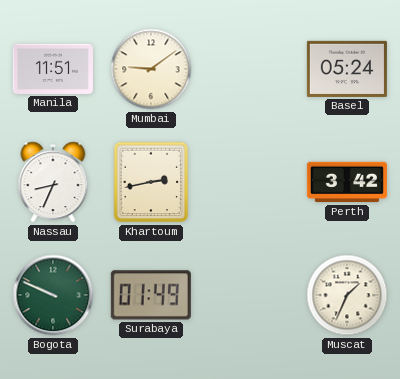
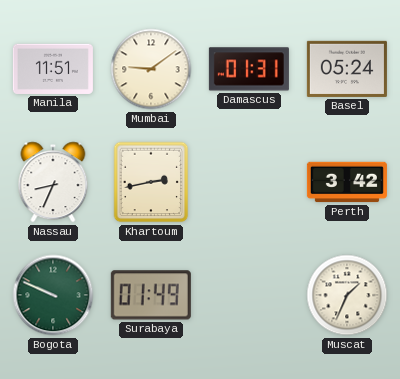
Damascus: none -> 01:31
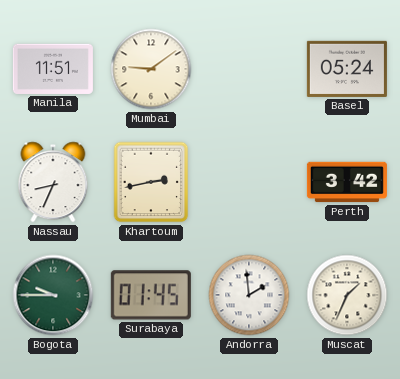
Damascus: 01:31 -> none
Bogota: 9:49 -> 9:45
Surabaya: 01:49 -> 01:45
Andorra: none -> 1:59
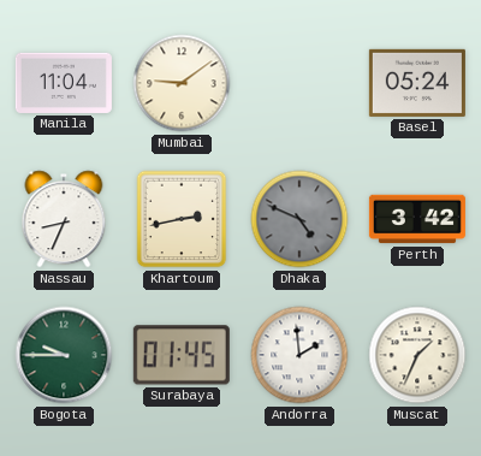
Manila: 11:51 -> 11:04
Dhaka: none -> 4:49
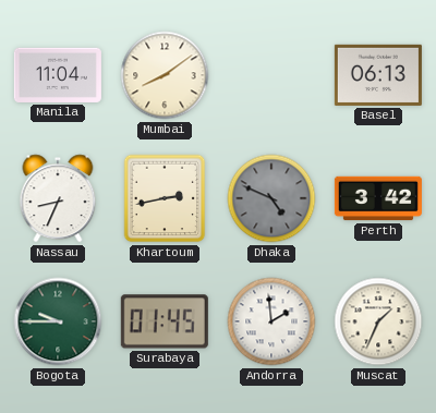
Mumbai: 9:09 -> 8:09
Basel: 05:24 -> 06:13
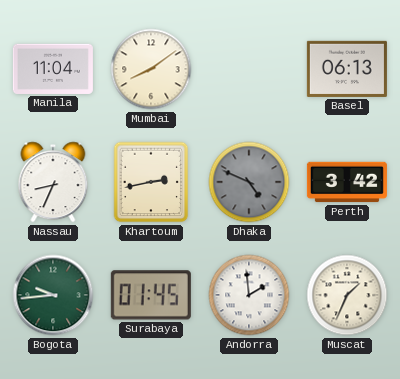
Bogota: 9:45 -> 9:44
